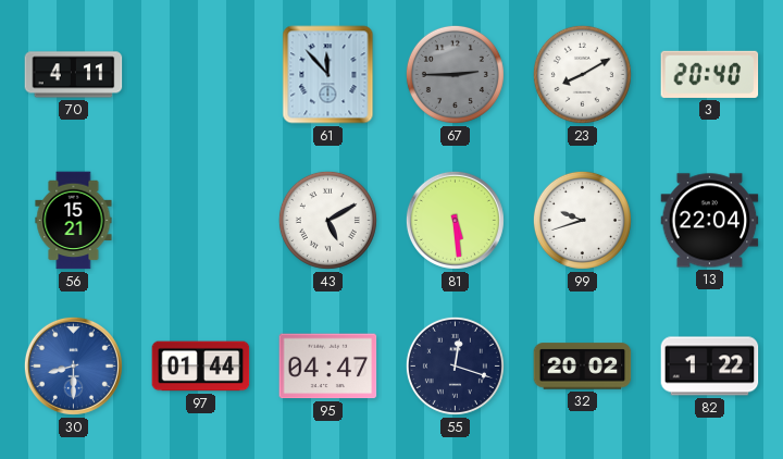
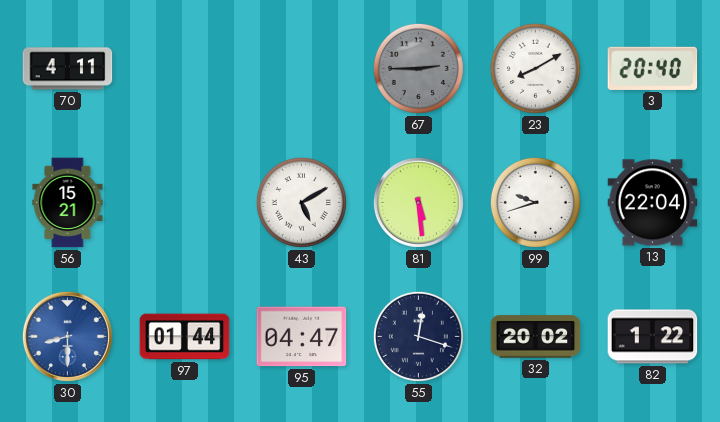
61: 11:53 -> none
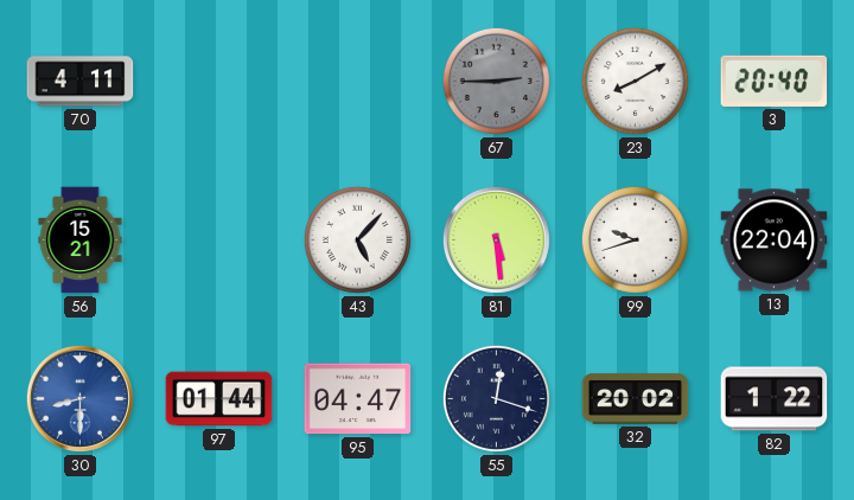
43: 5:10 -> 5:07
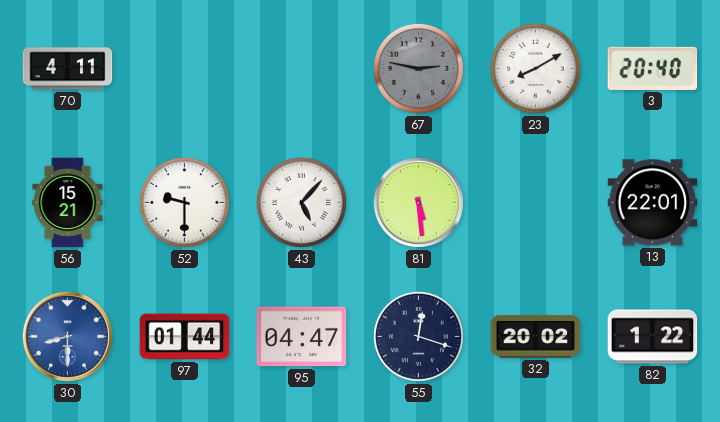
67: 2:45 -> 2:47
52: none -> 9:30
99: 9:42 -> none
13: 22:04 -> 22:01
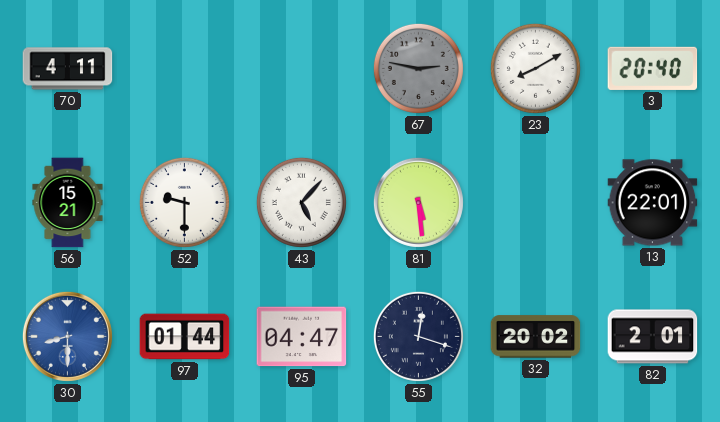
82: 1:22 -> 2:01
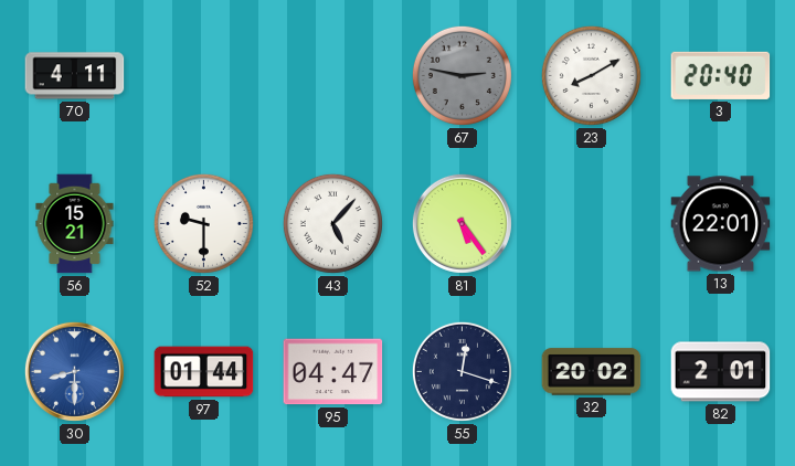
81: 5:29 -> 5:24
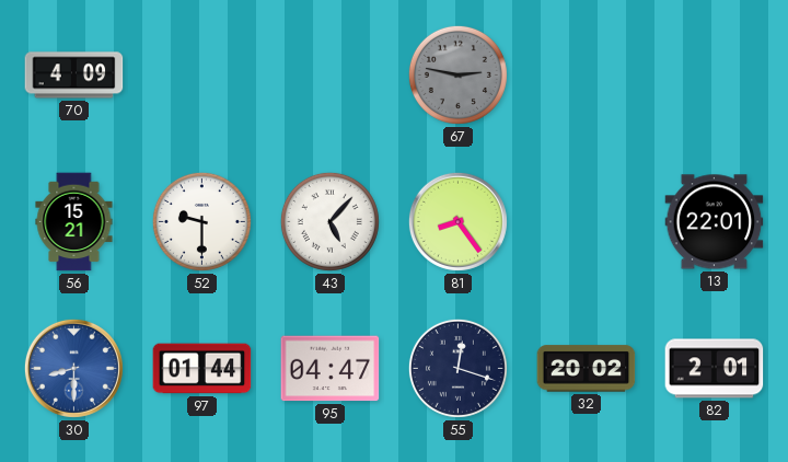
70: 4:11 -> 4:09
23: 8:10 -> none
3: 20:40 -> none
81: 5:24 -> 8:24
